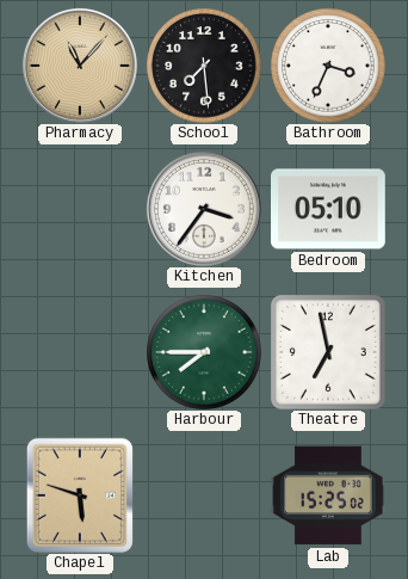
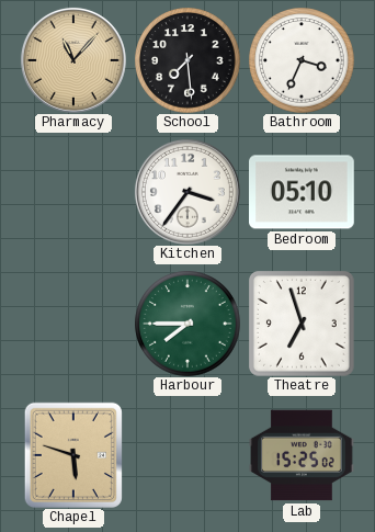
Theatre: 6:58 -> 6:57
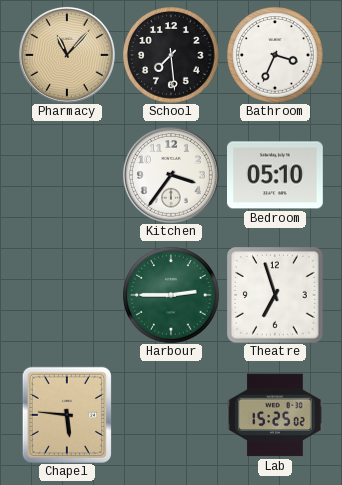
Harbour: 7:45 -> 2:45
Chapel: 5:48 -> 5:46
